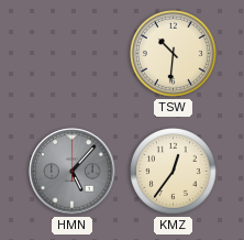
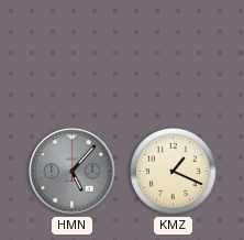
TSW: 10:31 -> none
KMZ: 12:36 -> 1:19
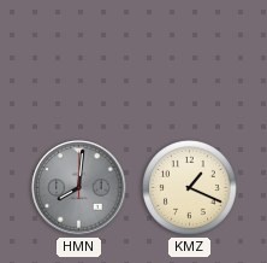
HMN: 5:07 -> 8:01
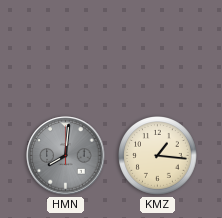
KMZ: 1:19 -> 1:16
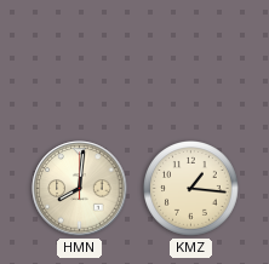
HMN dial: grey -> cream
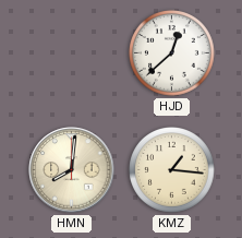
HJD: none -> 12:38
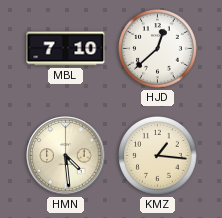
MBL: none -> 7:10
HMN: 8:01 -> 4:29
